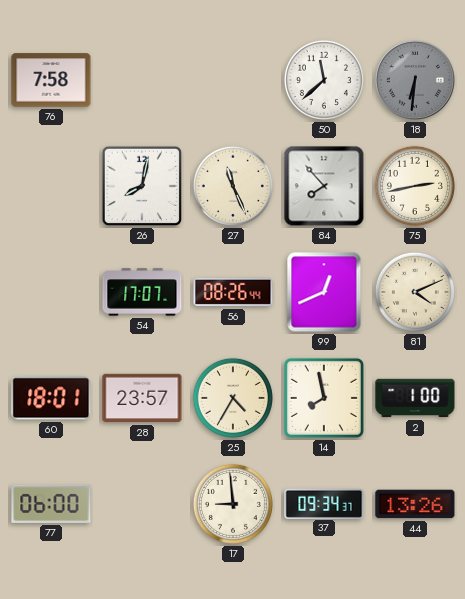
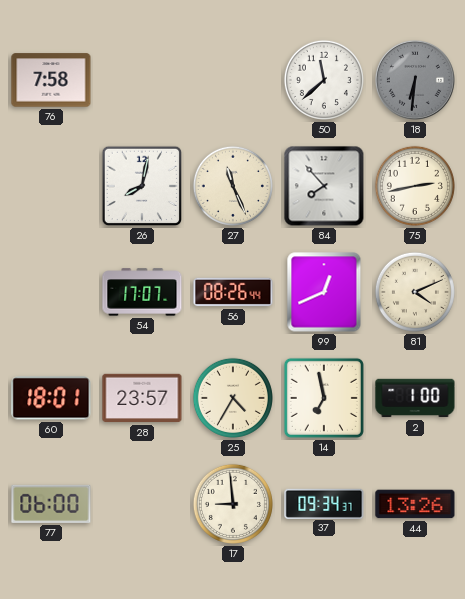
14: 7:58 -> 6:58
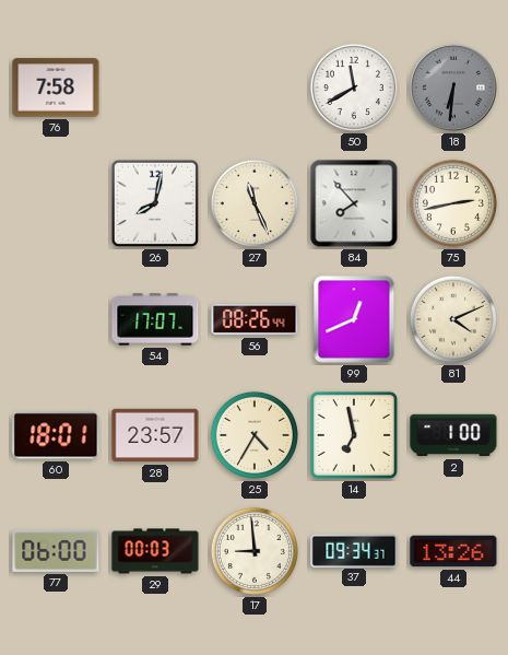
50: 11:38 -> 11:40
29: none -> 00:03
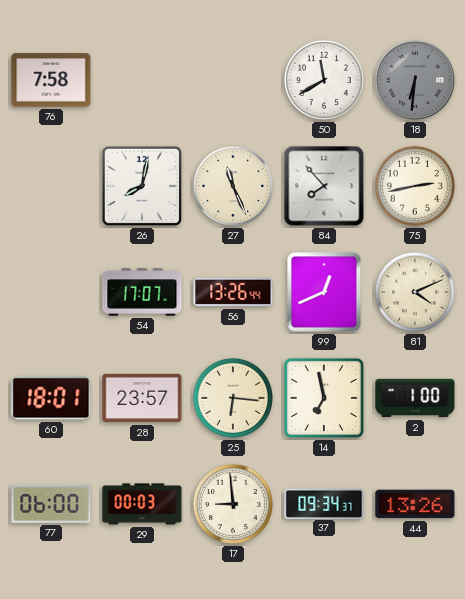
56: 08:26 -> 13:26
25: 4:35 -> 6:16
